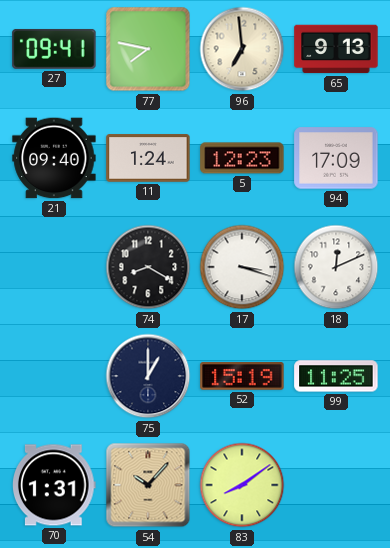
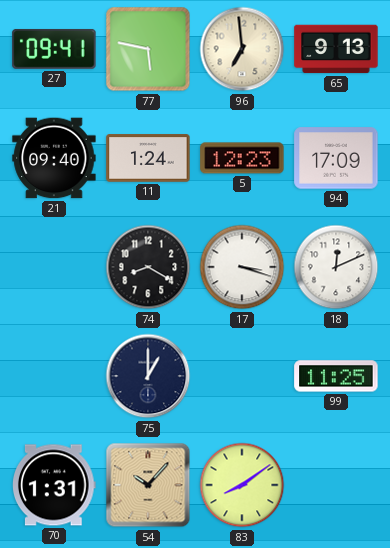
77: 7:47 -> 5:47
52: 15:19 -> none
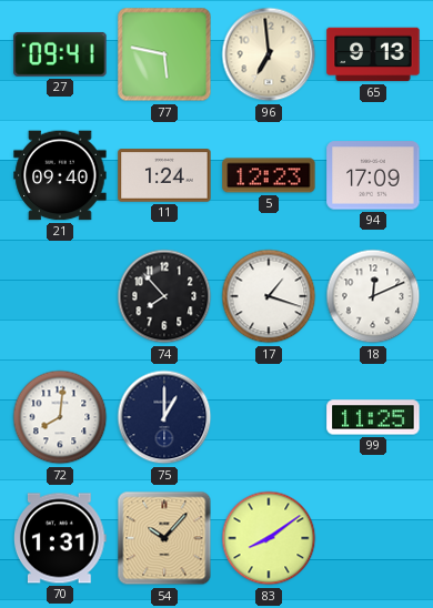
74: 8:20 -> 7:53
17: 3:18 -> 1:18
72: none -> 8:01
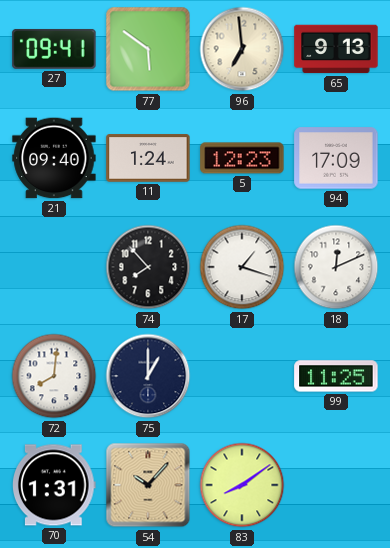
77: 5:47 -> 5:51
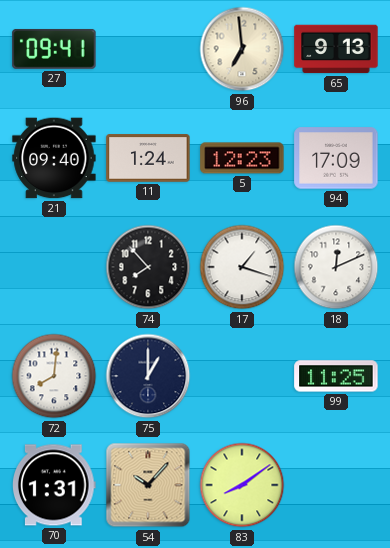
77: 5:51 -> none
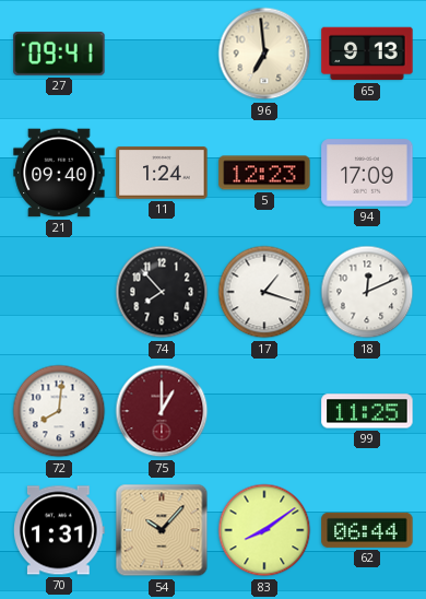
75 dial: navy -> burgundy
62: none -> 06:44
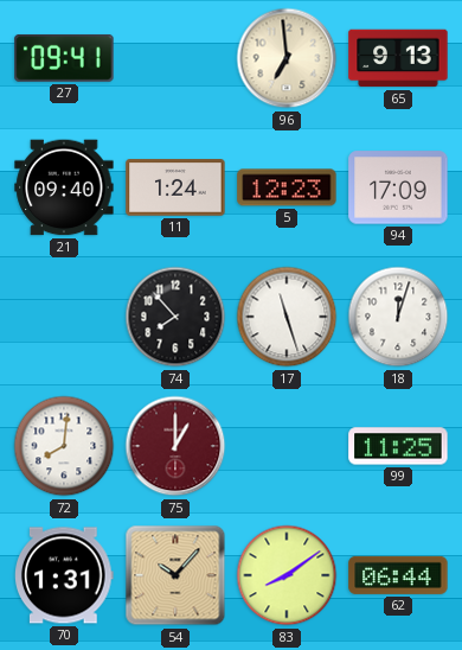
17: 1:18 -> 11:27
18: 12:11 -> 12:03
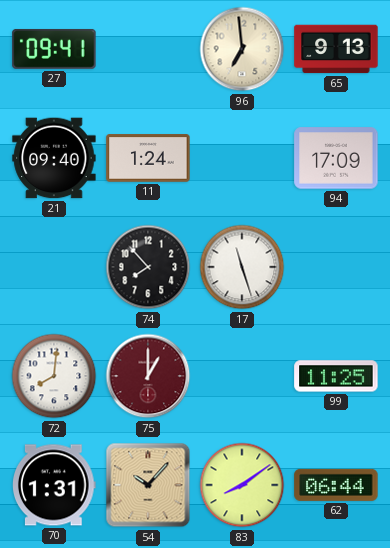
5: 12:23 -> none
18: 12:03 -> none
